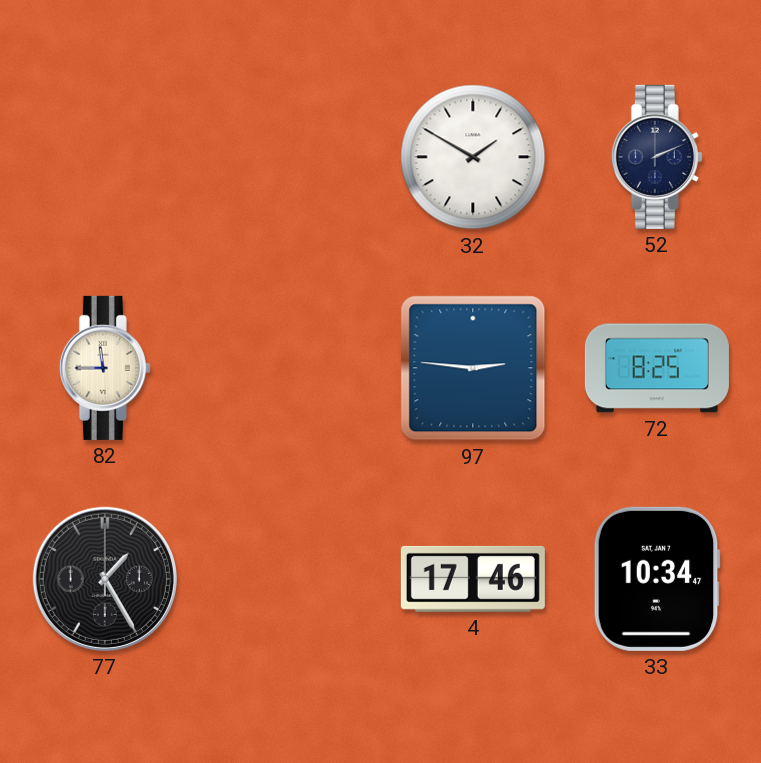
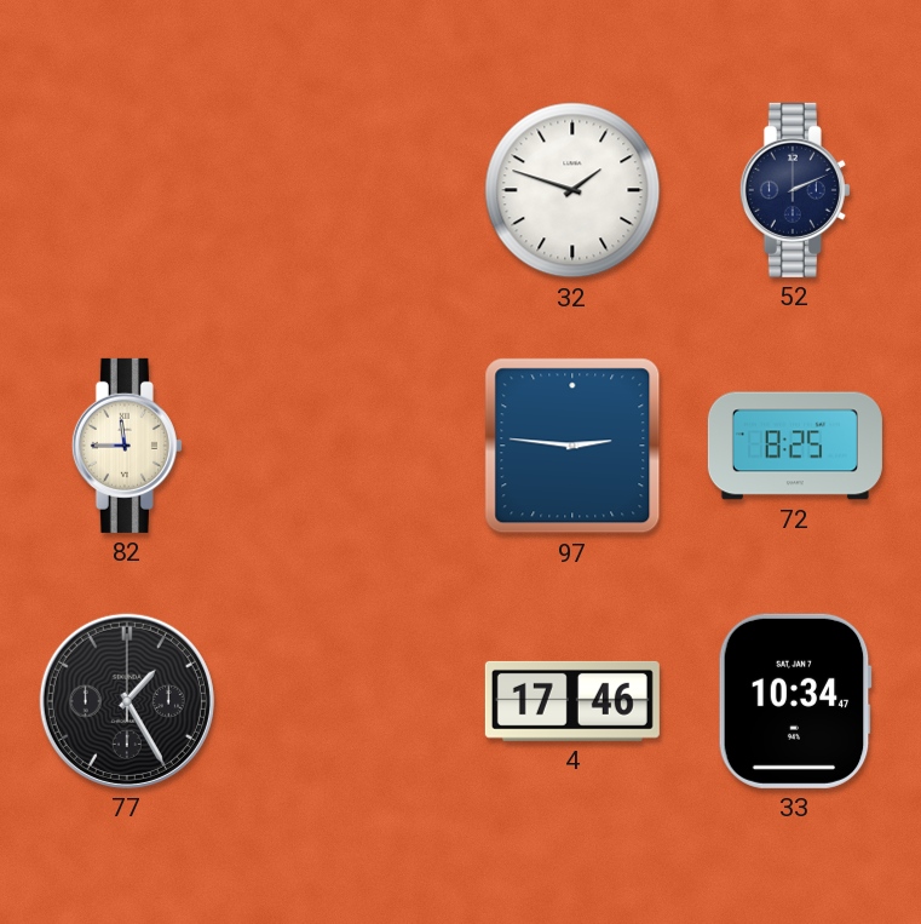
32: 1:50 -> 1:48
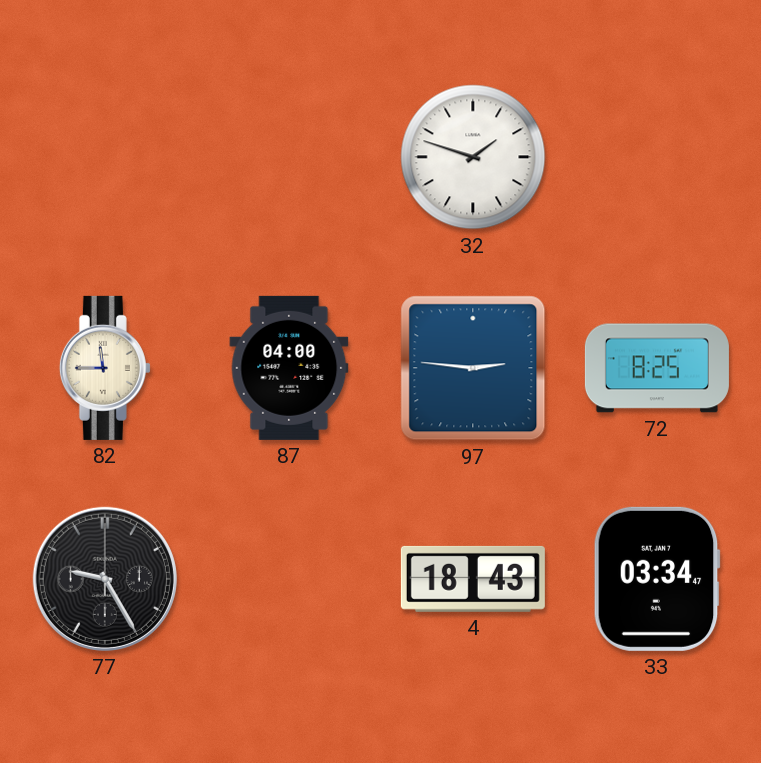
52: 2:11 -> none
87: none -> 04:00
77: 1:25 -> 9:25
4: 17:46 -> 18:43
33: 10:34 -> 03:34
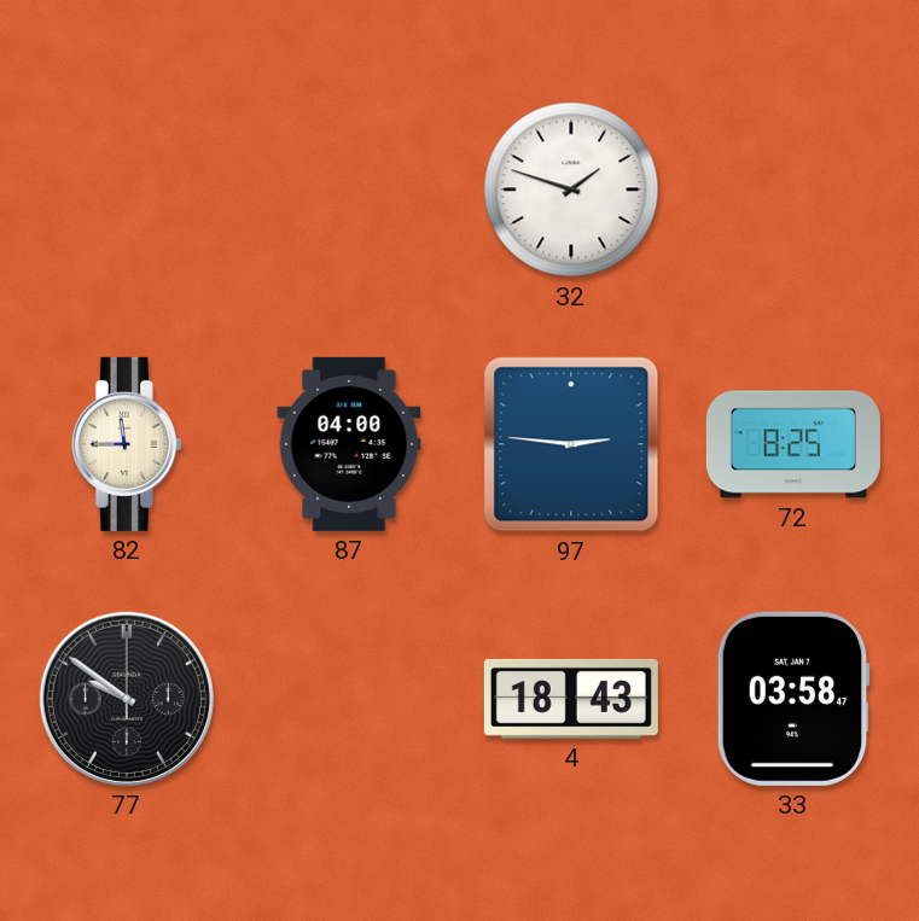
77: 9:25 -> 9:51
33: 03:34 -> 03:58
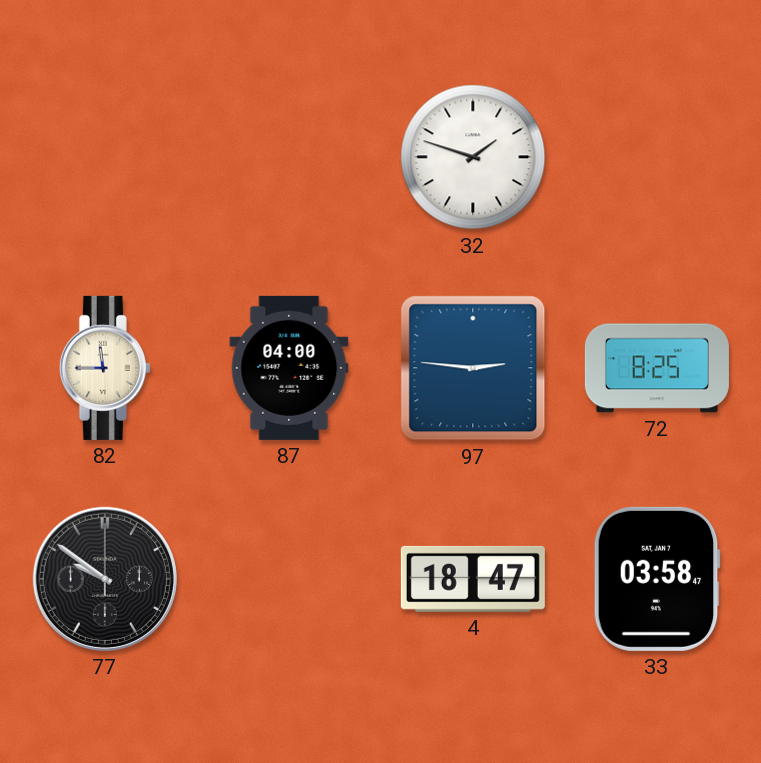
4: 18:43 -> 18:47
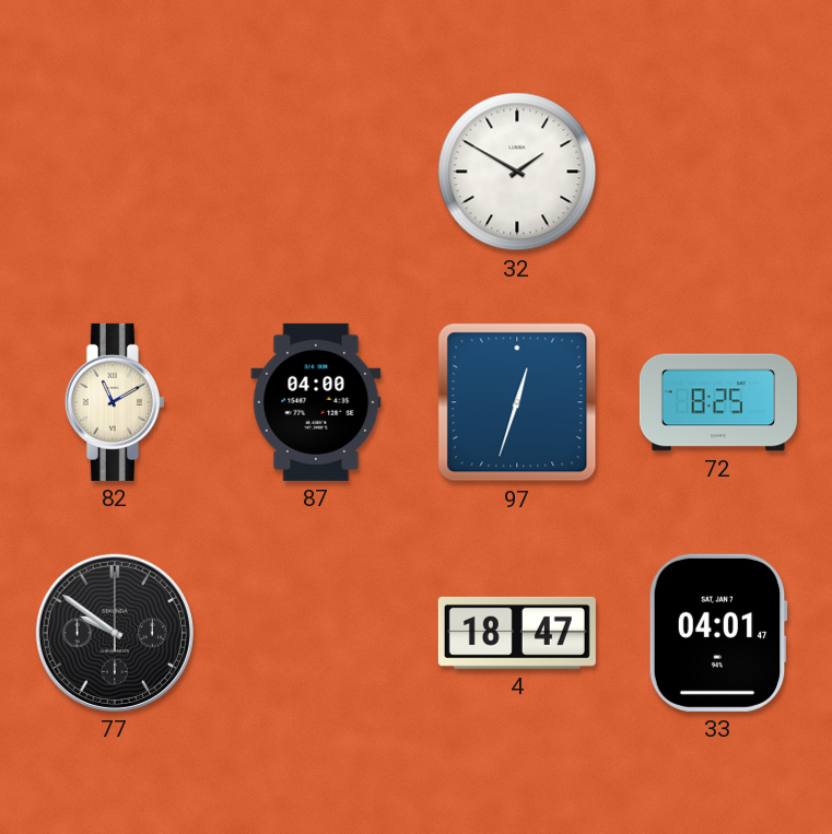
32: 1:48 -> 1:50
82: 11:45 -> 11:10
97: 2:46 -> 12:33
33: 03:58 -> 04:01
